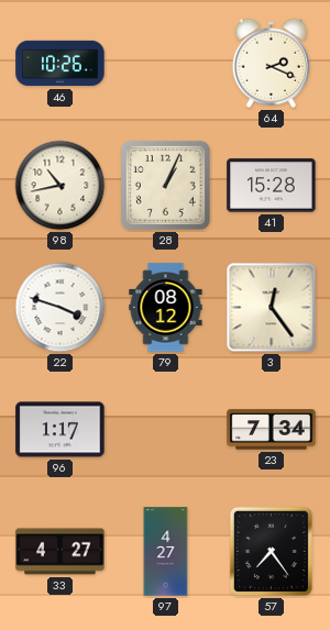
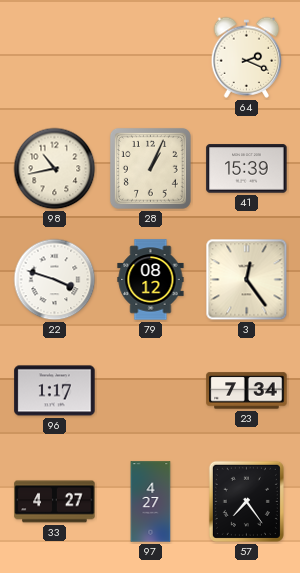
46: 10:26 -> none
41: 15:28 -> 15:39
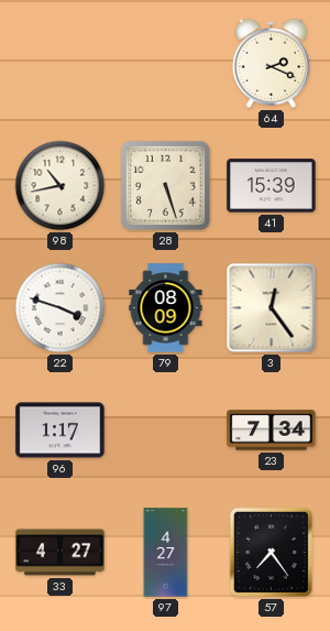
28: 1:04 -> 5:27
79: 08:12 -> 08:09
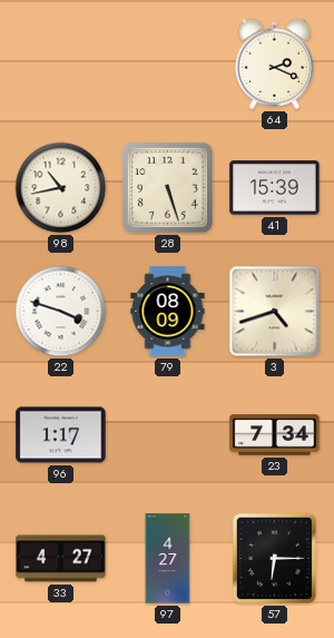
3: 12:24 -> 4:42
57: 7:24 -> 6:15
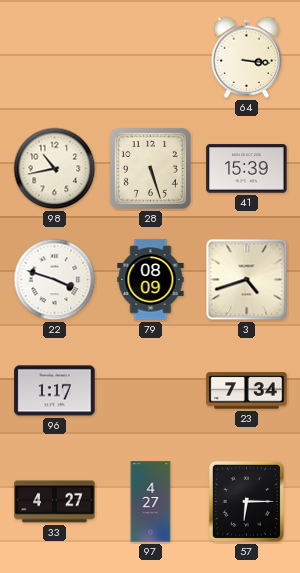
64: 2:19 -> 3:16
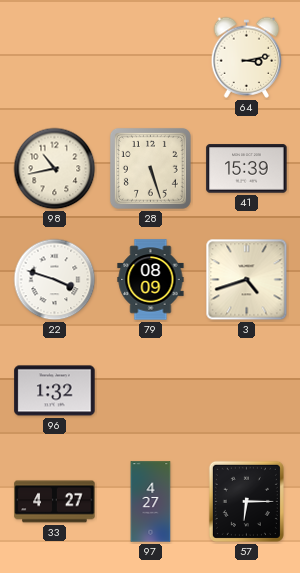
64: 3:16 -> 3:13
96: 1:17 -> 1:32
23: 7:34 -> none
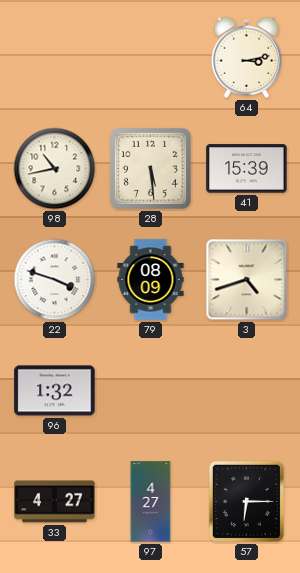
28: 5:27 -> 5:29
